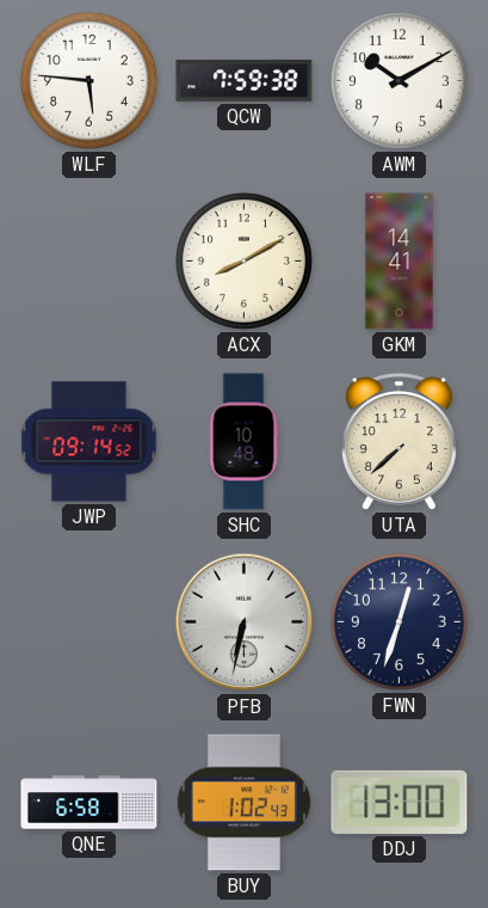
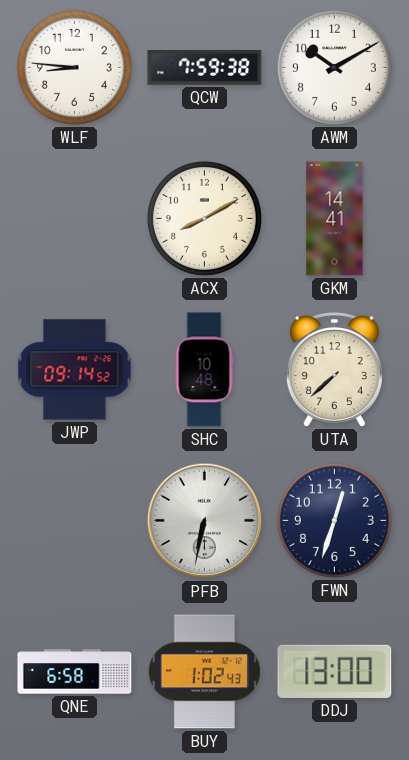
WLF: 5:46 -> 8:46
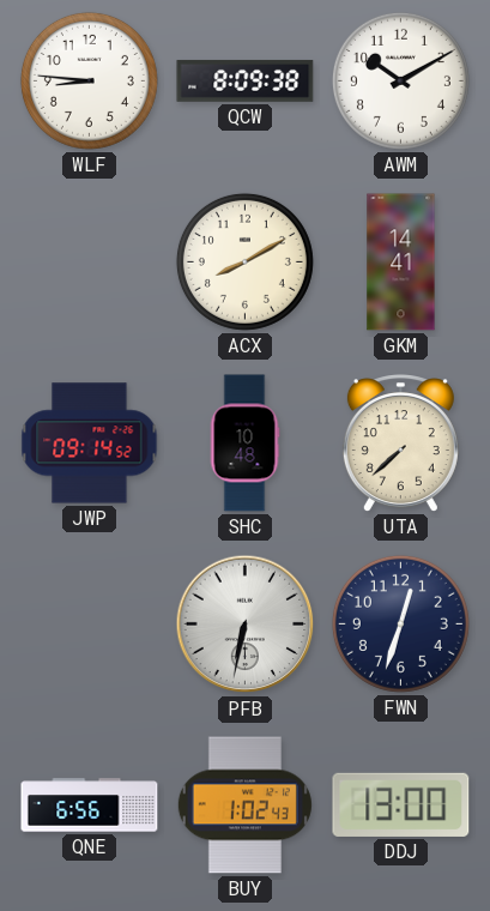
QCW: 7:59 -> 8:09
QNE: 6:58 -> 6:56
